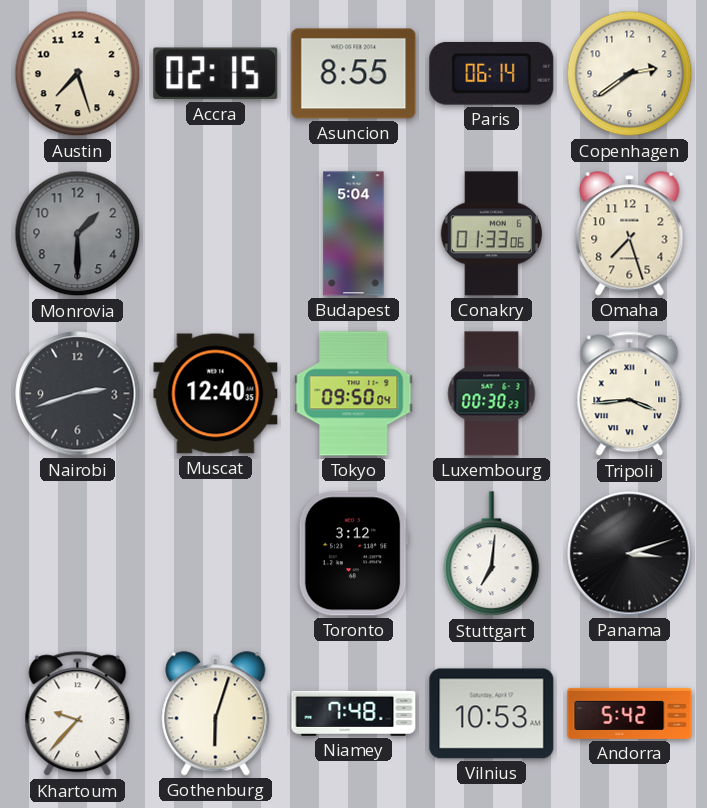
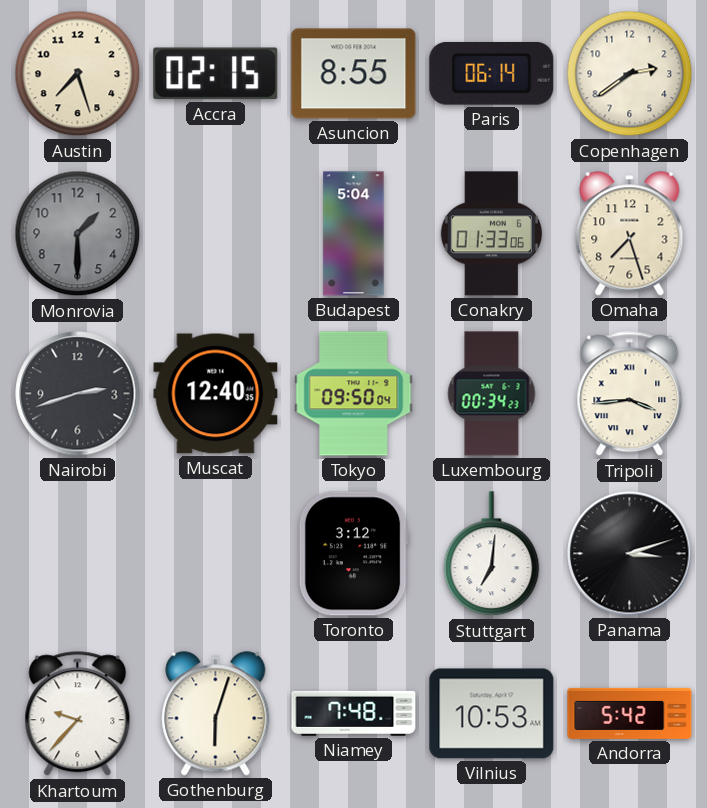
Luxembourg: 00:30 -> 00:34
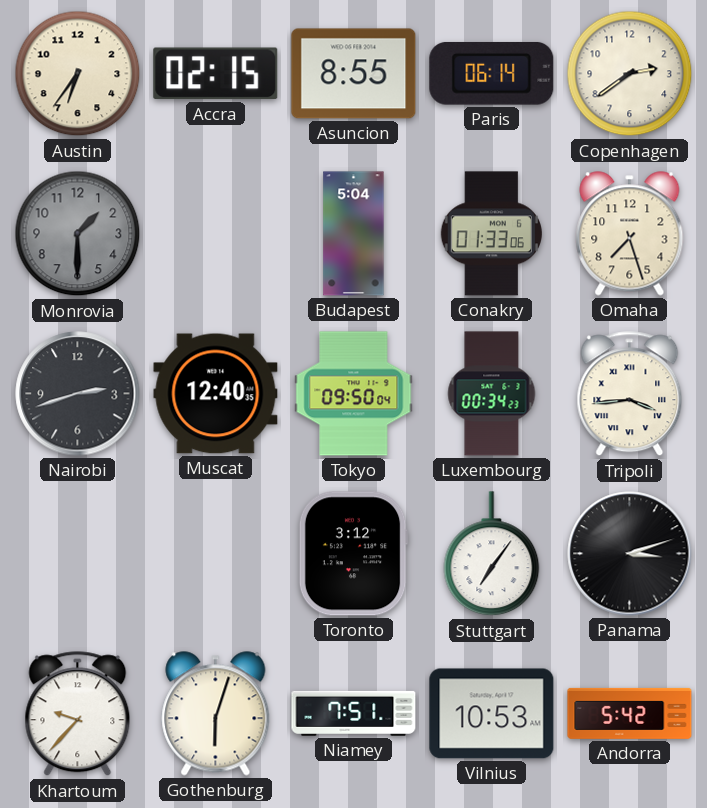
Austin: 7:27 -> 6:36
Stuttgart: 7:01 -> 7:06
Niamey: 7:48 -> 7:51
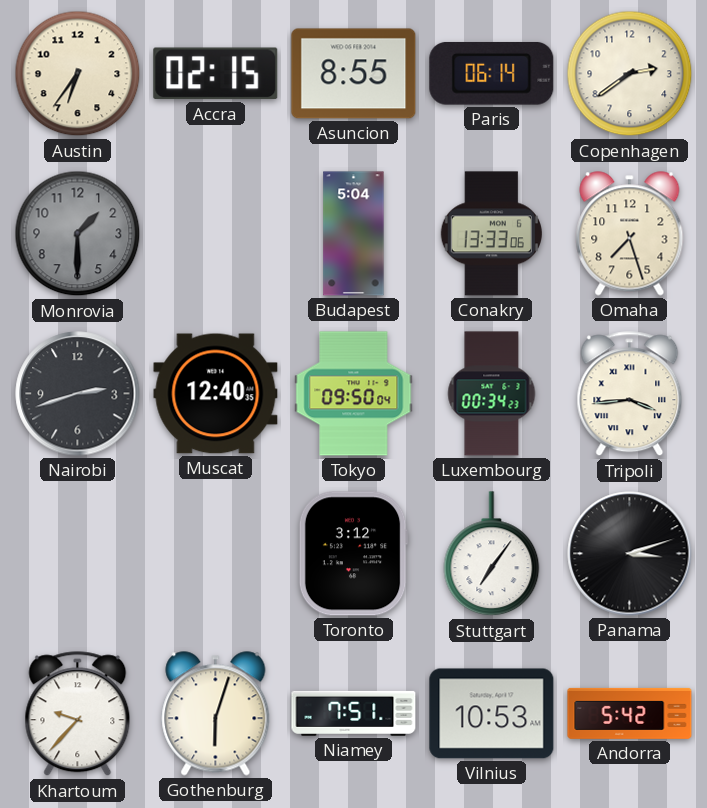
Conakry: 01:33 -> 13:33
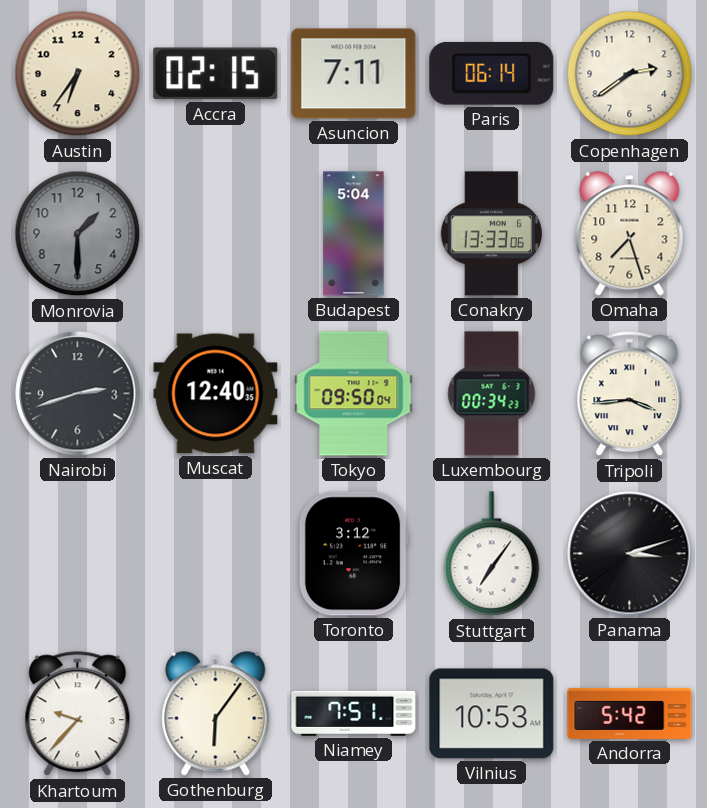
Asuncion: 8:55 -> 7:11
Gothenburg: 6:03 -> 6:06
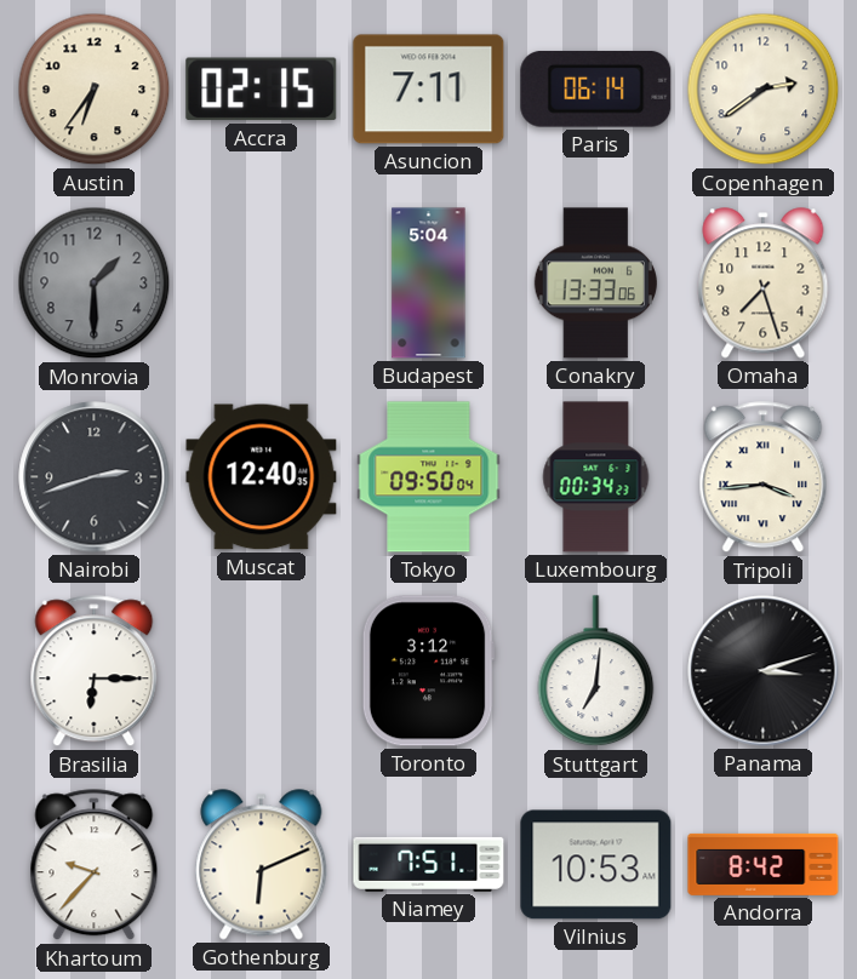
Brasilia: none -> 6:15
Stuttgart: 7:06 -> 7:01
Gothenburg: 6:06 -> 6:11
Andorra: 5:42 -> 8:42
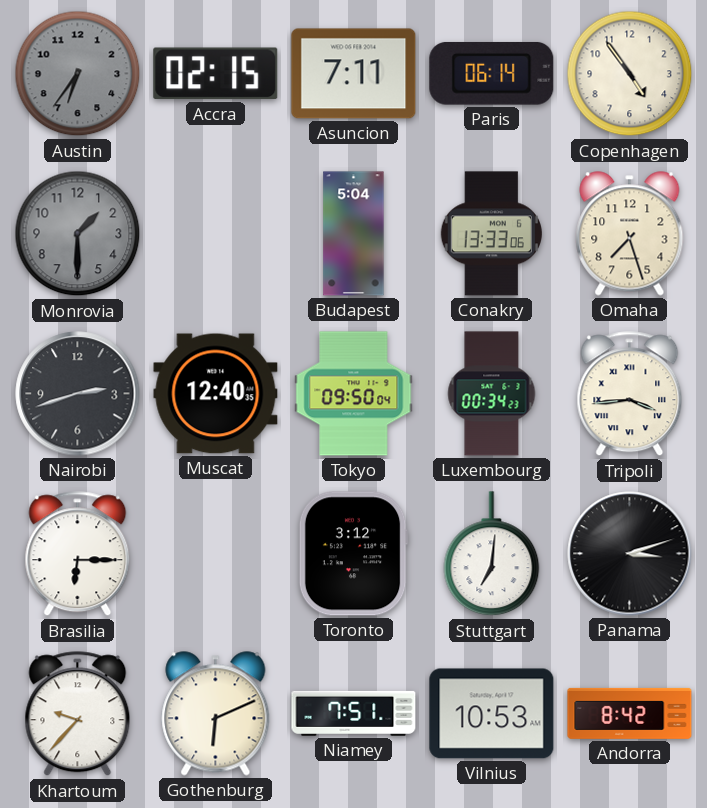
Austin dial: cream -> grey
Copenhagen: 2:39 -> 4:54
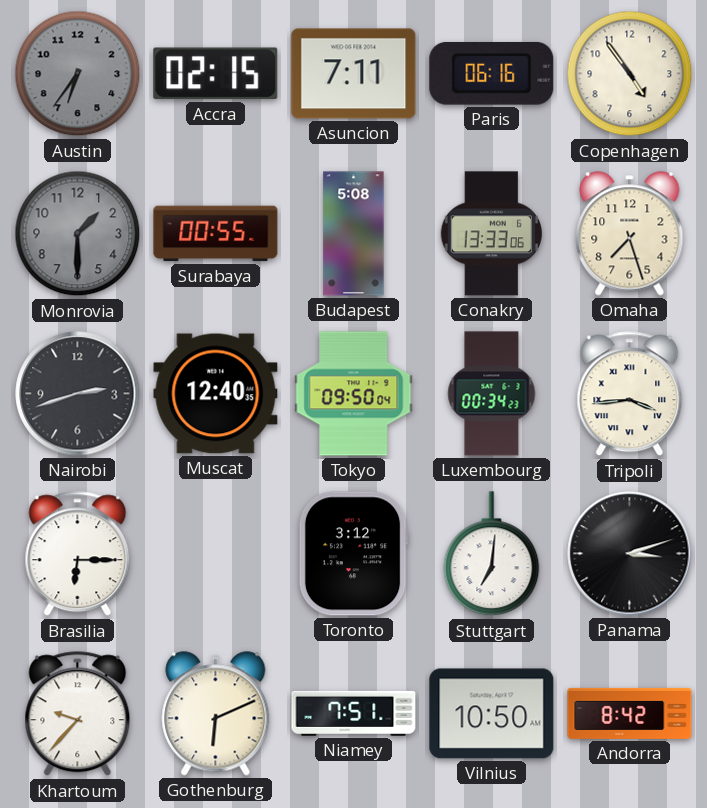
Paris: 06:14 -> 06:16
Surabaya: none -> 00:55
Budapest: 5:04 -> 5:08
Vilnius: 10:53 -> 10:50
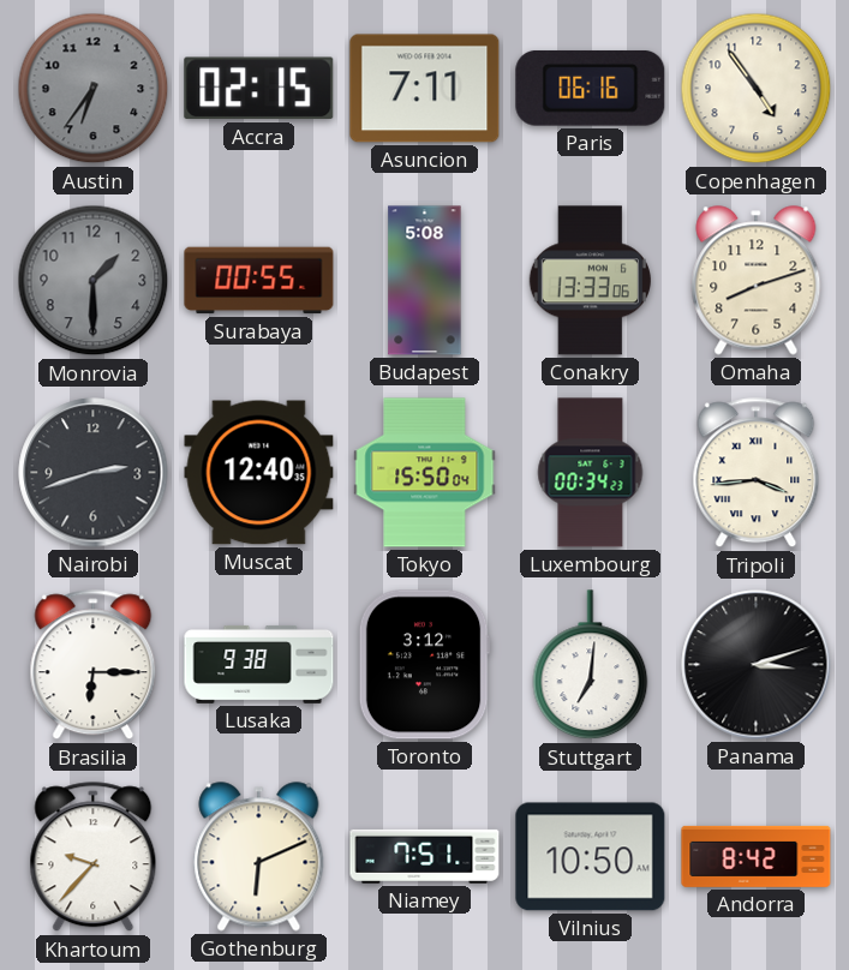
Omaha: 7:27 -> 8:12
Tokyo: 09:50 -> 15:50
Lusaka: none -> 9:38
